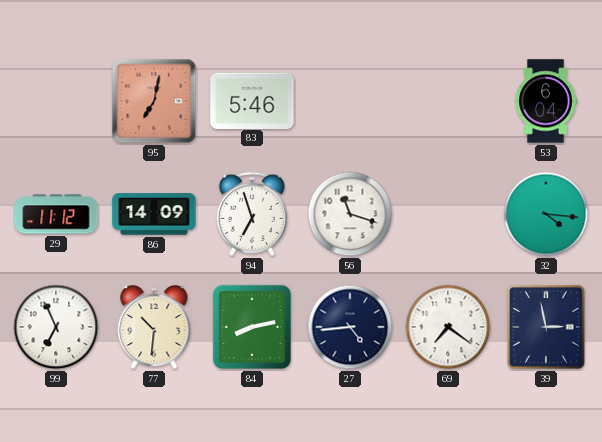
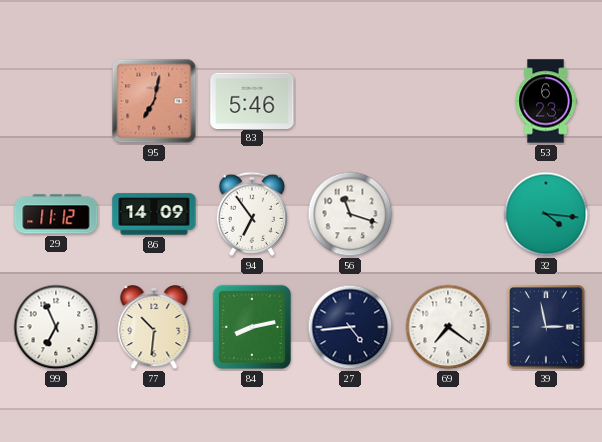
53: 6:04 -> 6:23
94: 6:57 -> 6:54
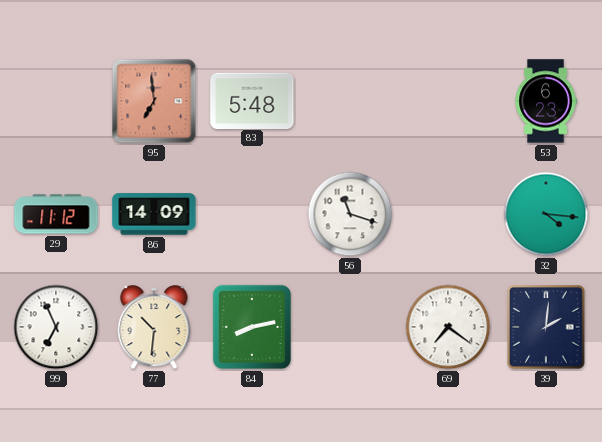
95: 7:02 -> 6:59
83: 5:46 -> 5:48
94: 6:54 -> none
27: 4:44 -> none
39: 2:58 -> 2:01
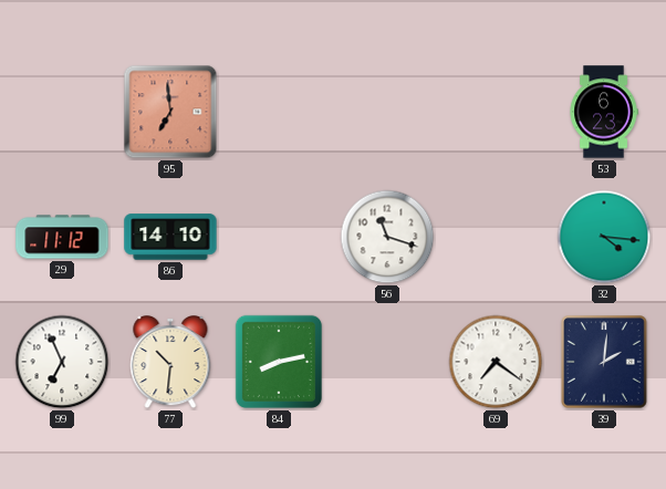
83: 5:48 -> none
86: 14:09 -> 14:10
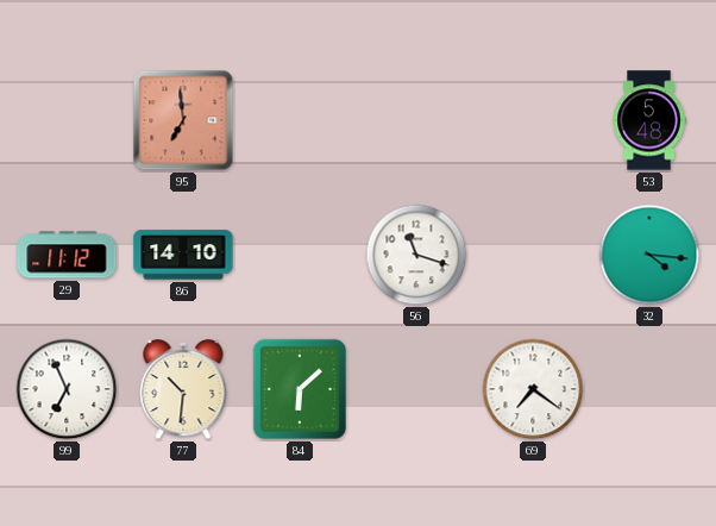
53: 6:23 -> 5:48
84: 8:13 -> 6:08
39: 2:01 -> none
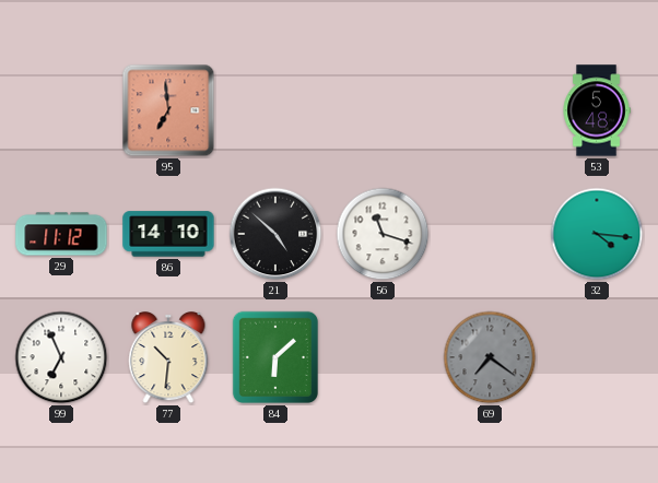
21: none -> 4:52
69 dial: white -> grey
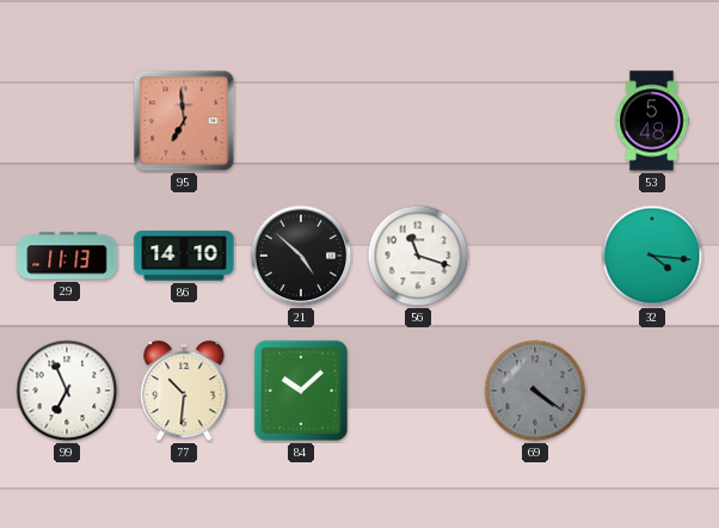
29: 11:12 -> 11:13
84: 6:08 -> 10:08
69: 7:21 -> 4:21
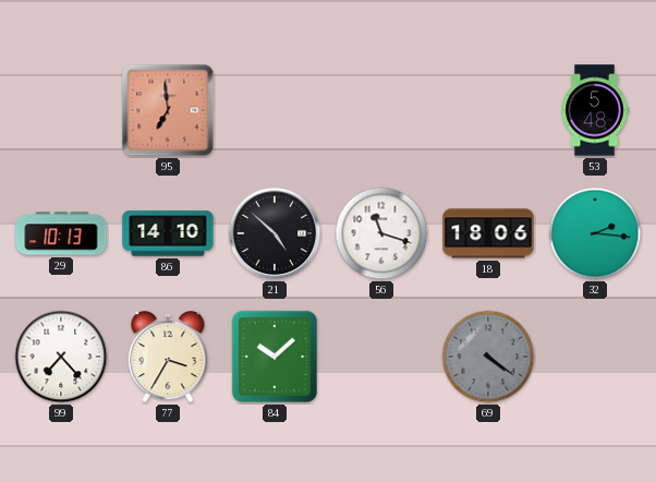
29: 11:13 -> 10:13
18: none -> 18:06
32: 4:16 -> 2:16
99: 6:56 -> 7:23
77: 10:31 -> 3:35
